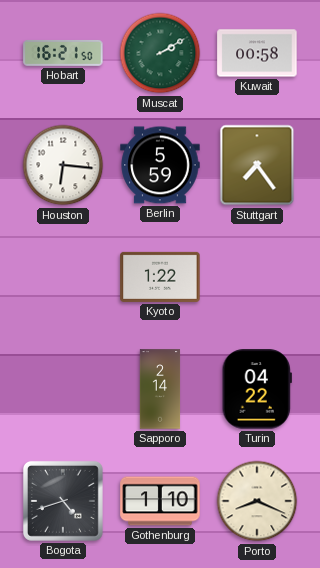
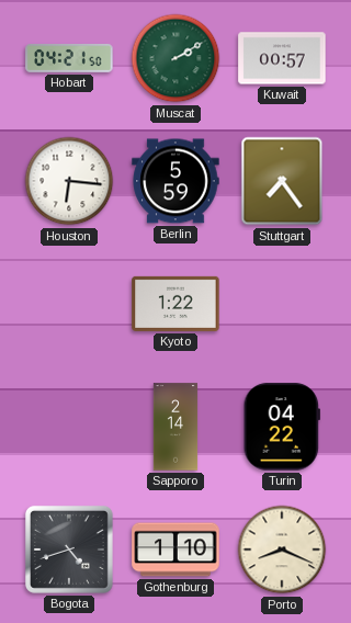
Hobart: 16:21 -> 04:21
Kuwait: 00:58 -> 00:57
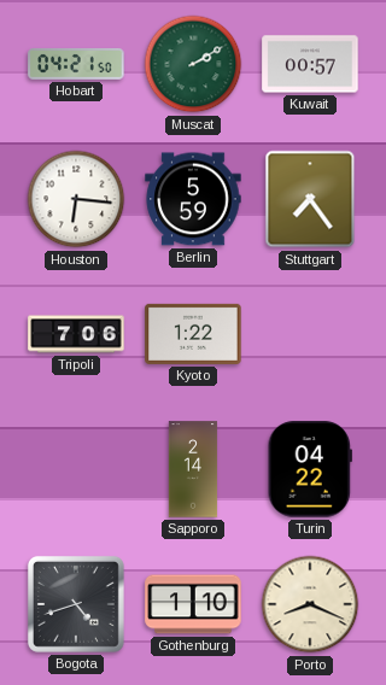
Tripoli: none -> 7:06
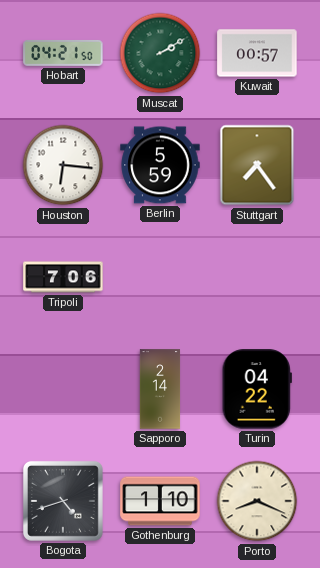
Kyoto: 1:22 -> none
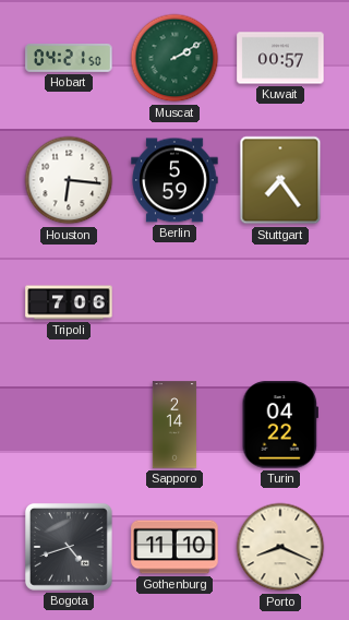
Gothenburg: 1:10 -> 11:10
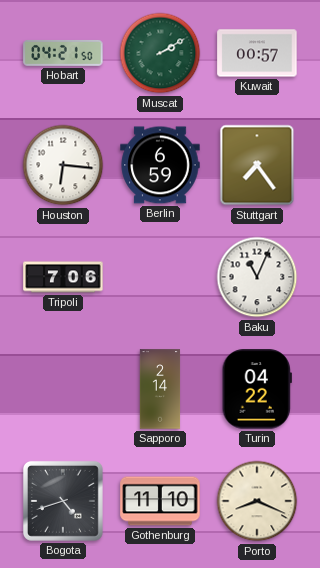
Berlin: 5:59 -> 6:59
Baku: none -> 11:04
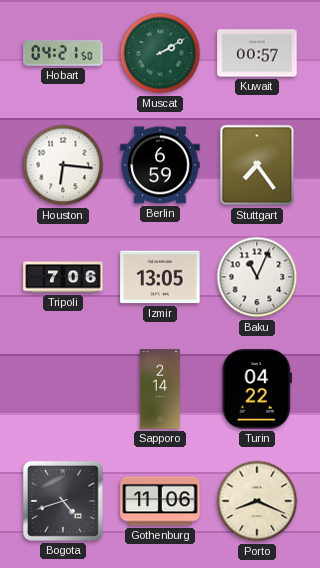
Izmir: none -> 13:05
Gothenburg: 11:10 -> 11:06
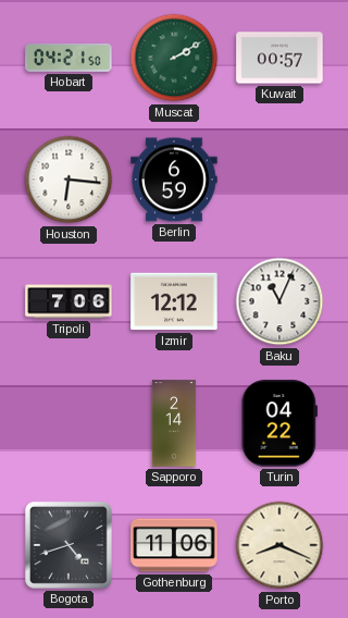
Stuttgart: 7:24 -> none
Izmir: 13:05 -> 12:12
